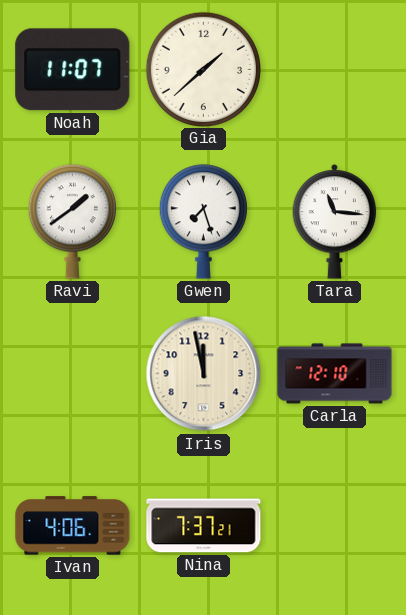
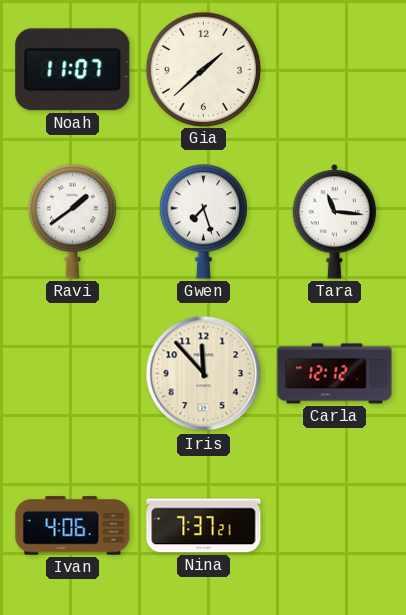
Iris: 11:58 -> 11:53
Carla: 12:10 -> 12:12
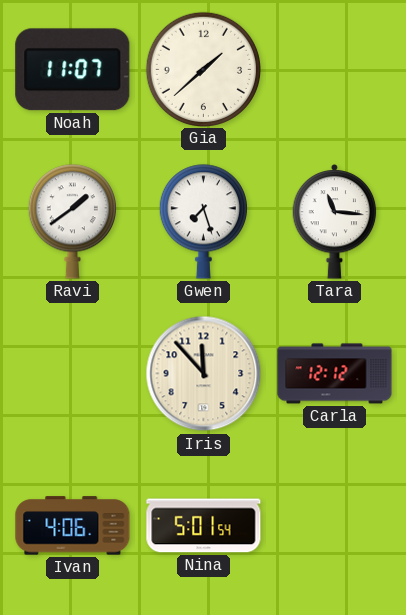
Nina: 7:37 -> 5:01
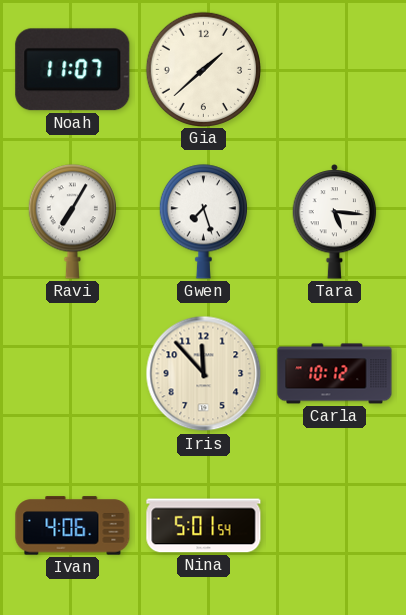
Ravi: 1:39 -> 7:05
Tara: 11:16 -> 5:16
Carla: 12:12 -> 10:12
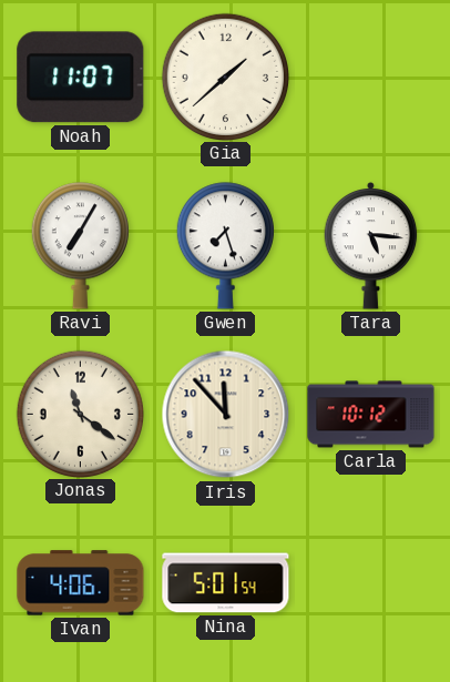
Jonas: none -> 11:21
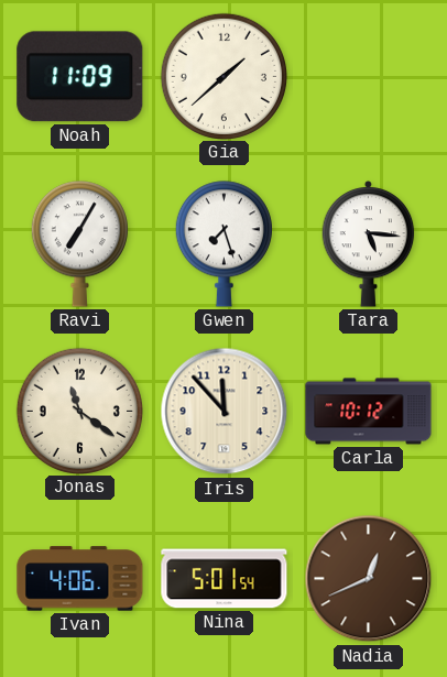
Noah: 11:07 -> 11:09
Nadia: none -> 12:41
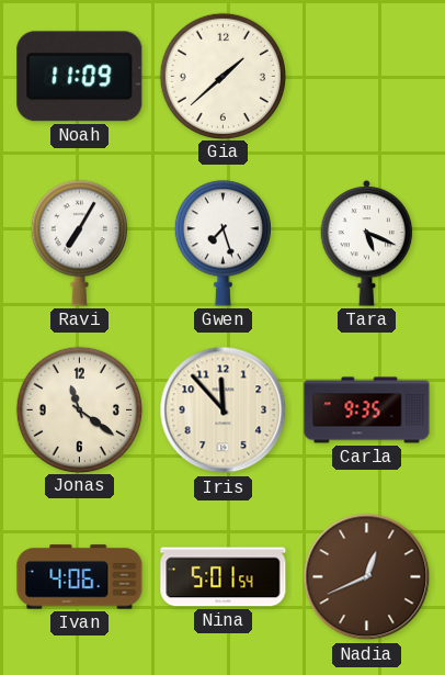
Tara: 5:16 -> 5:19
Carla: 10:12 -> 9:35
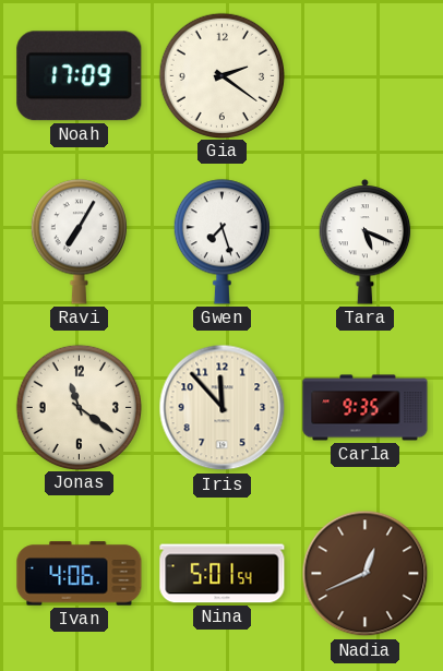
Noah: 11:09 -> 17:09
Gia: 1:38 -> 2:21
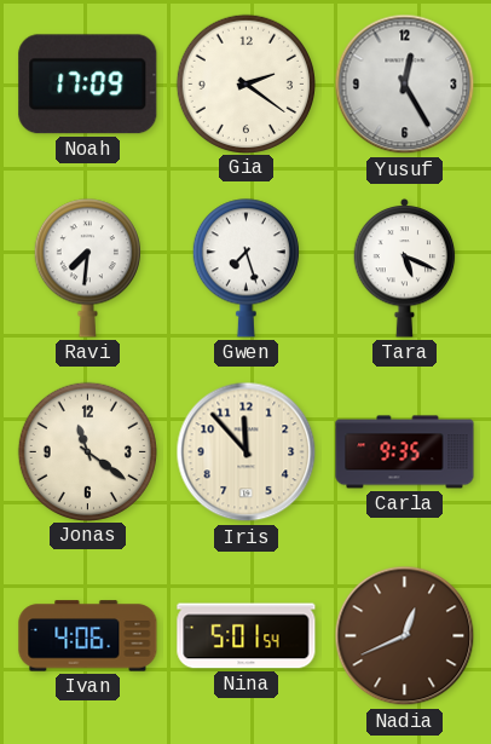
Yusuf: none -> 12:25
Ravi: 7:05 -> 7:31
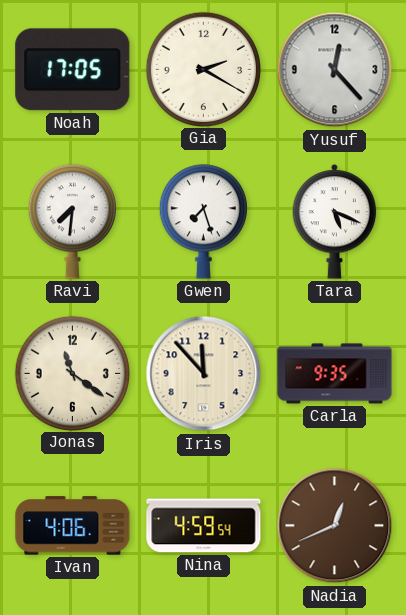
Noah: 17:09 -> 17:05
Gia: 2:21 -> 2:20
Yusuf: 12:25 -> 12:23
Nina: 5:01 -> 4:59
